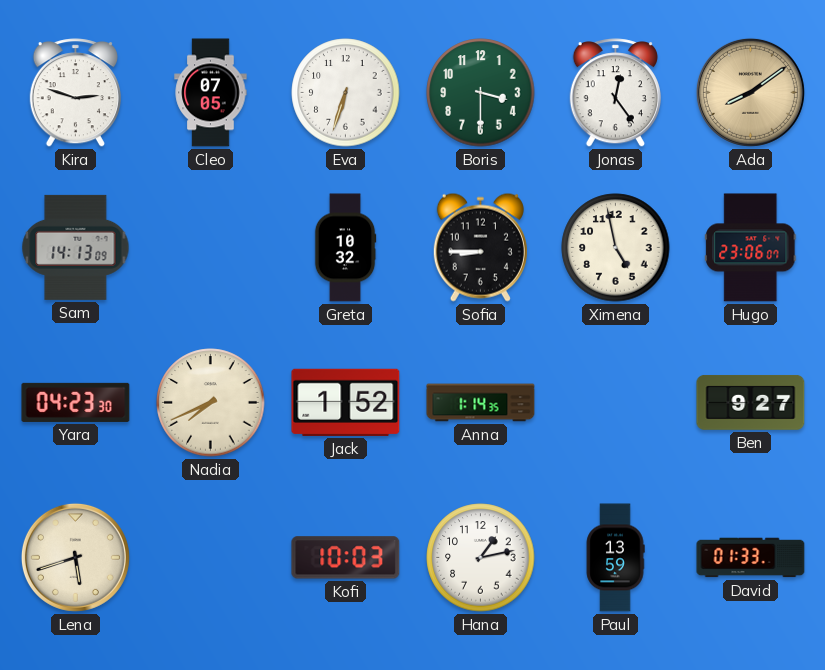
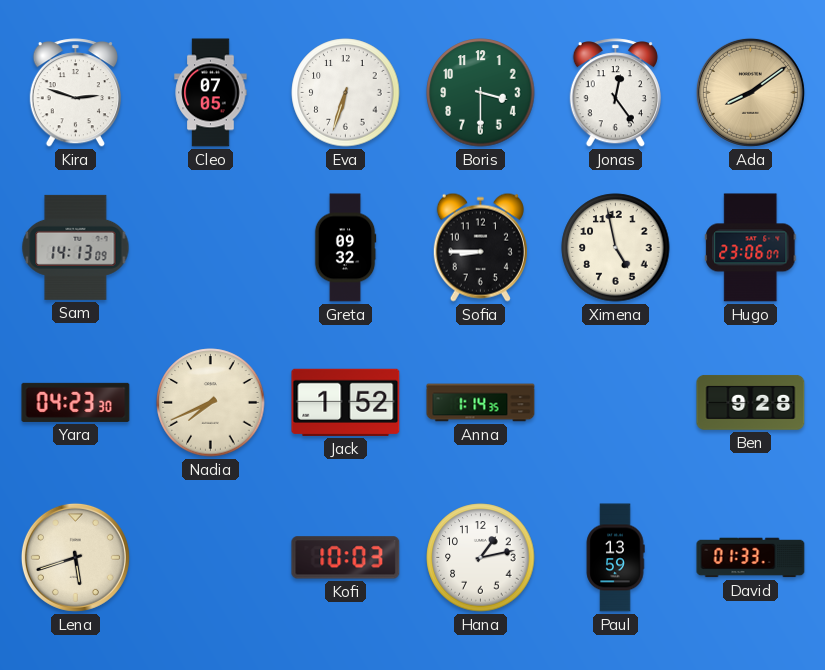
Greta: 10:32 -> 09:32
Ben: 9:27 -> 9:28
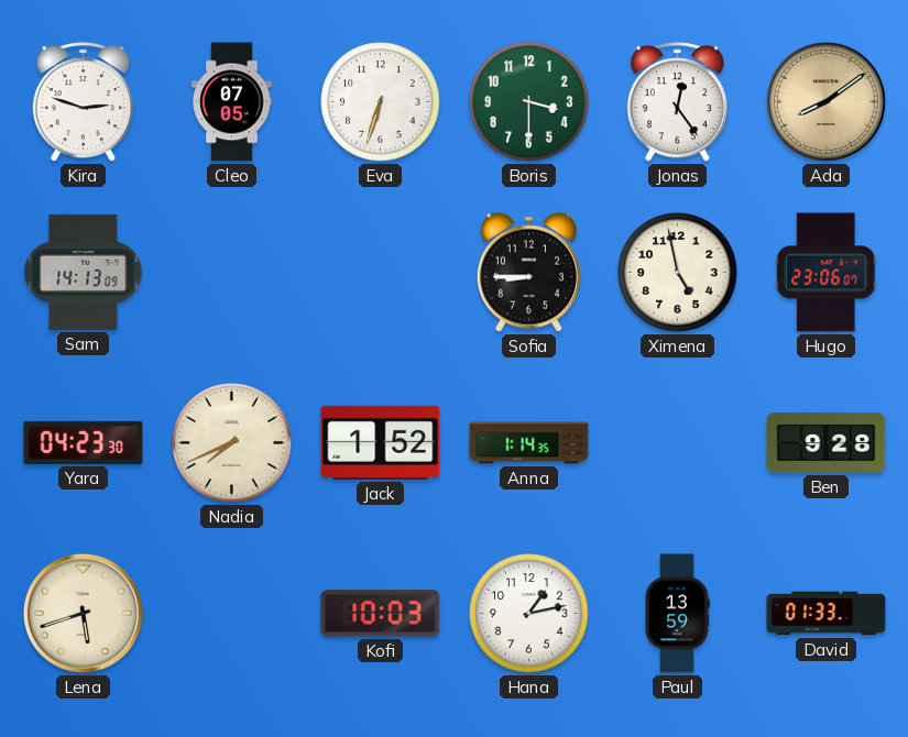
Greta: 09:32 -> none
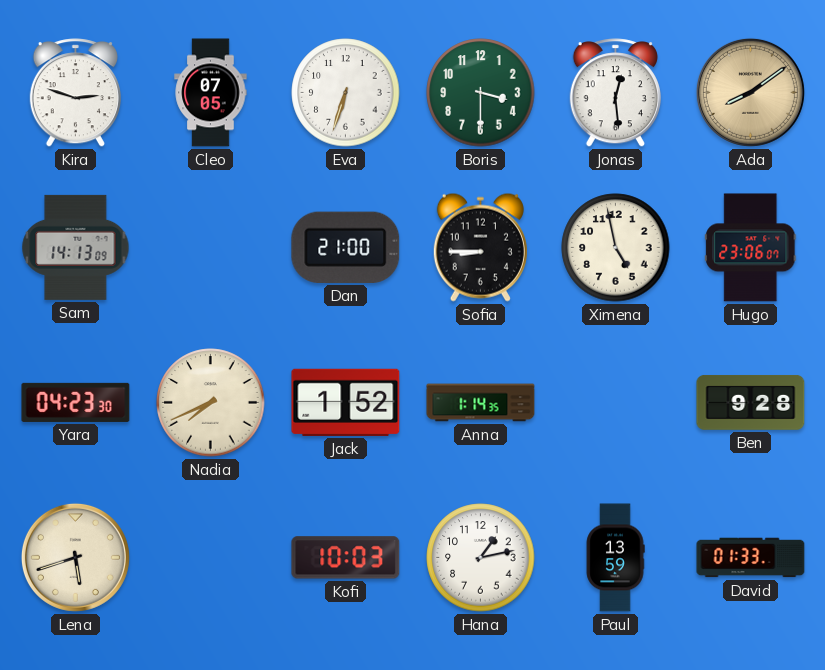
Jonas: 12:24 -> 12:29
Dan: none -> 21:00
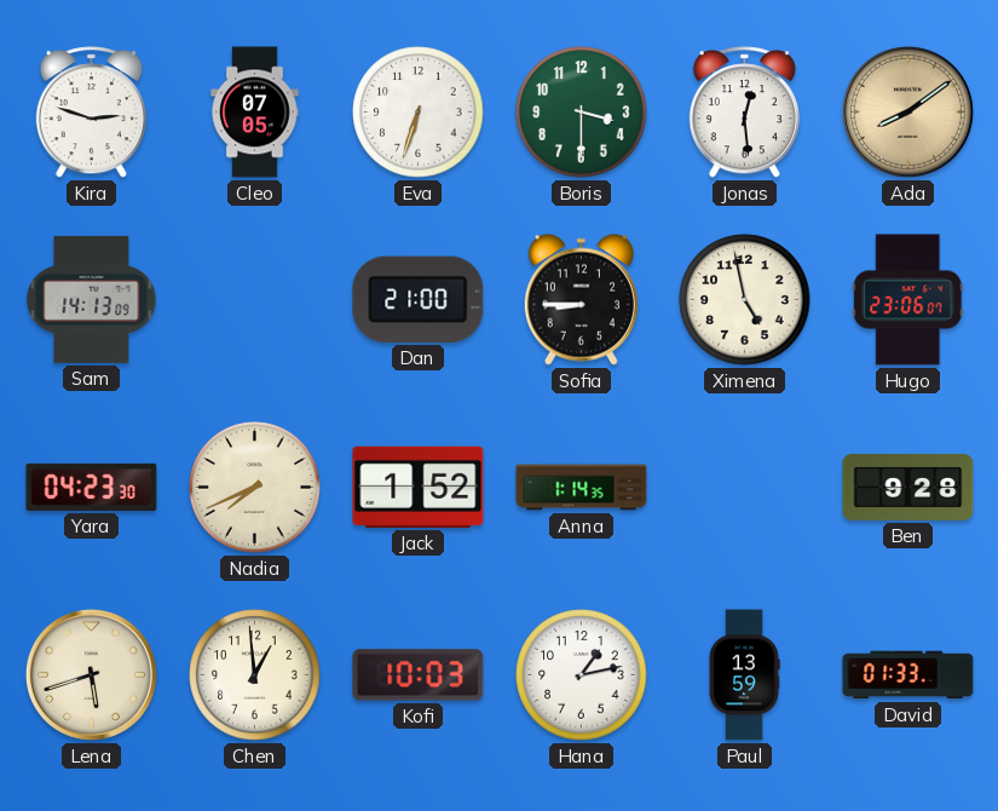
Chen: none -> 12:59
